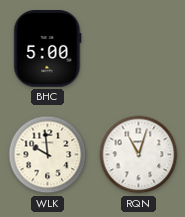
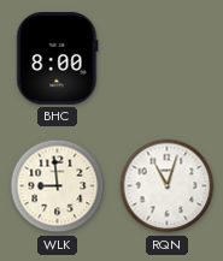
BHC: 5:00 -> 8:00
WLK: 9:59 -> 8:59
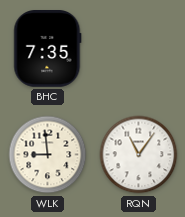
BHC: 8:00 -> 7:35
RQN: 11:03 -> 11:06
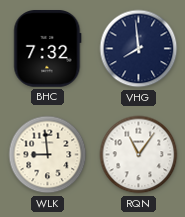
BHC: 7:35 -> 7:32
VHG: none -> 7:59
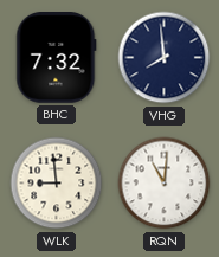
RQN: 11:06 -> 11:01
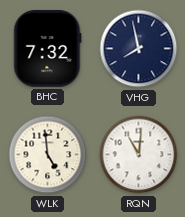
VHG: 7:59 -> 7:58
WLK: 8:59 -> 4:59
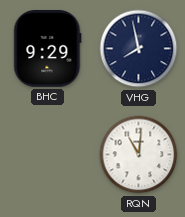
BHC: 7:32 -> 9:29
WLK: 4:59 -> none
